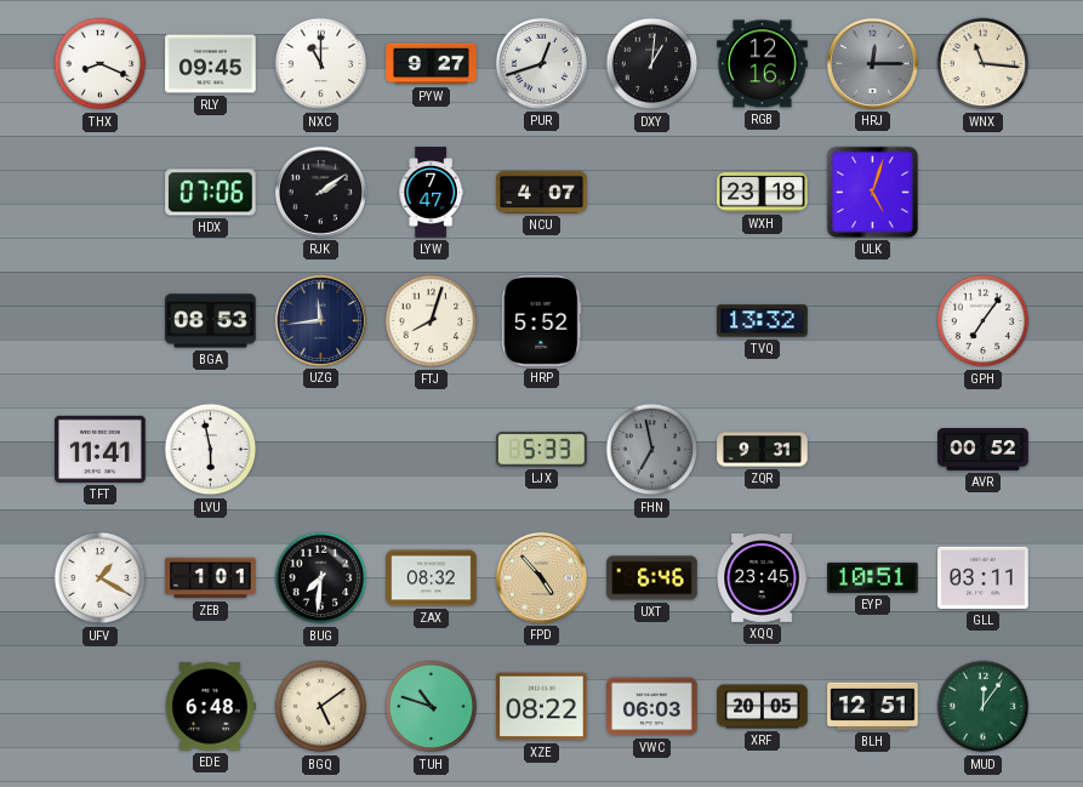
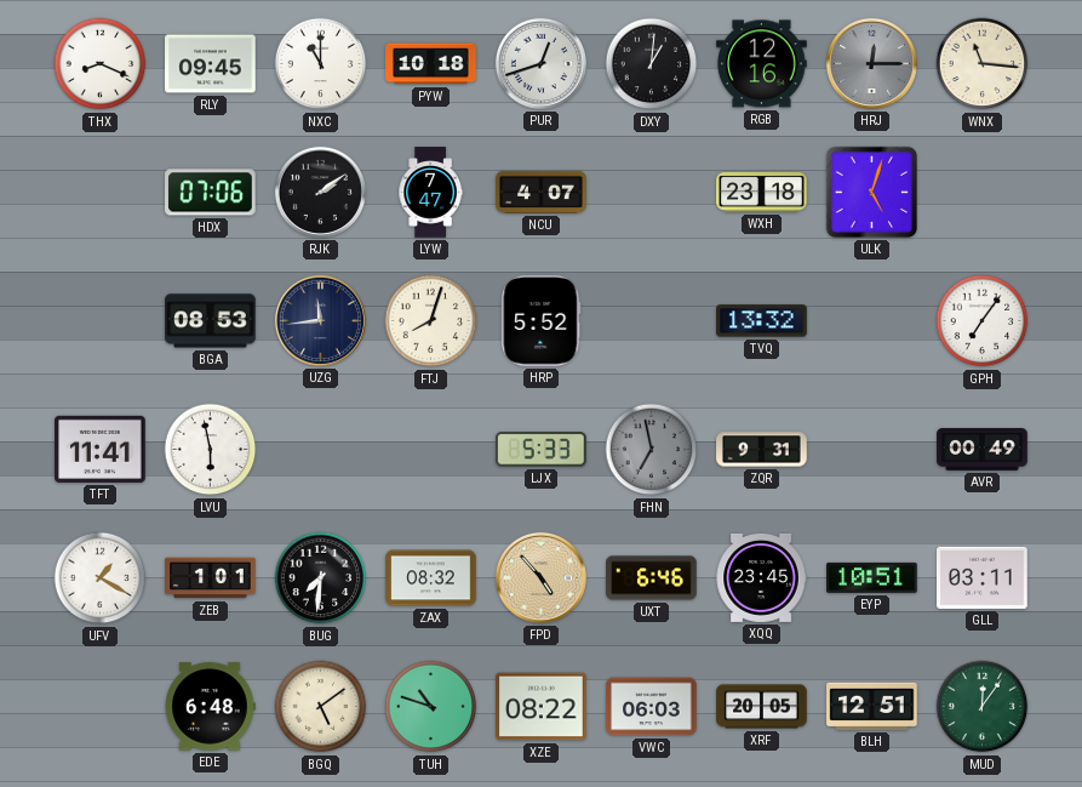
PYW: 9:27 -> 10:18
AVR: 00:52 -> 00:49
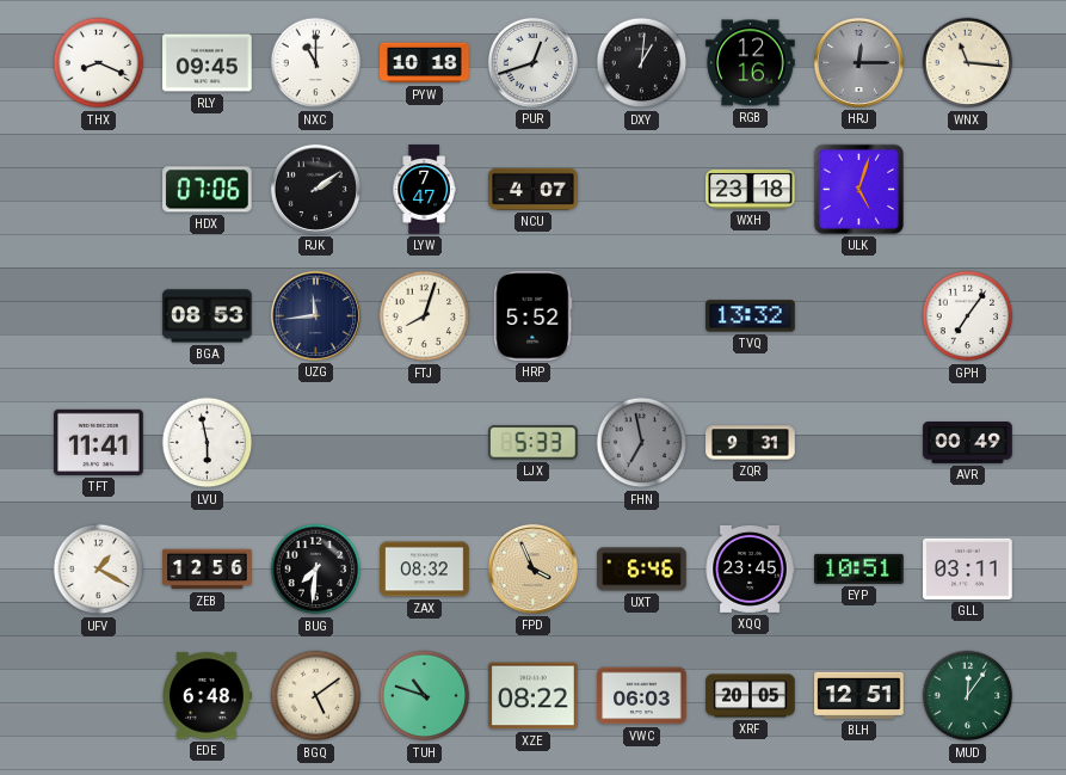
ZEB: 1:01 -> 12:56
FPD: 4:53 -> 3:56
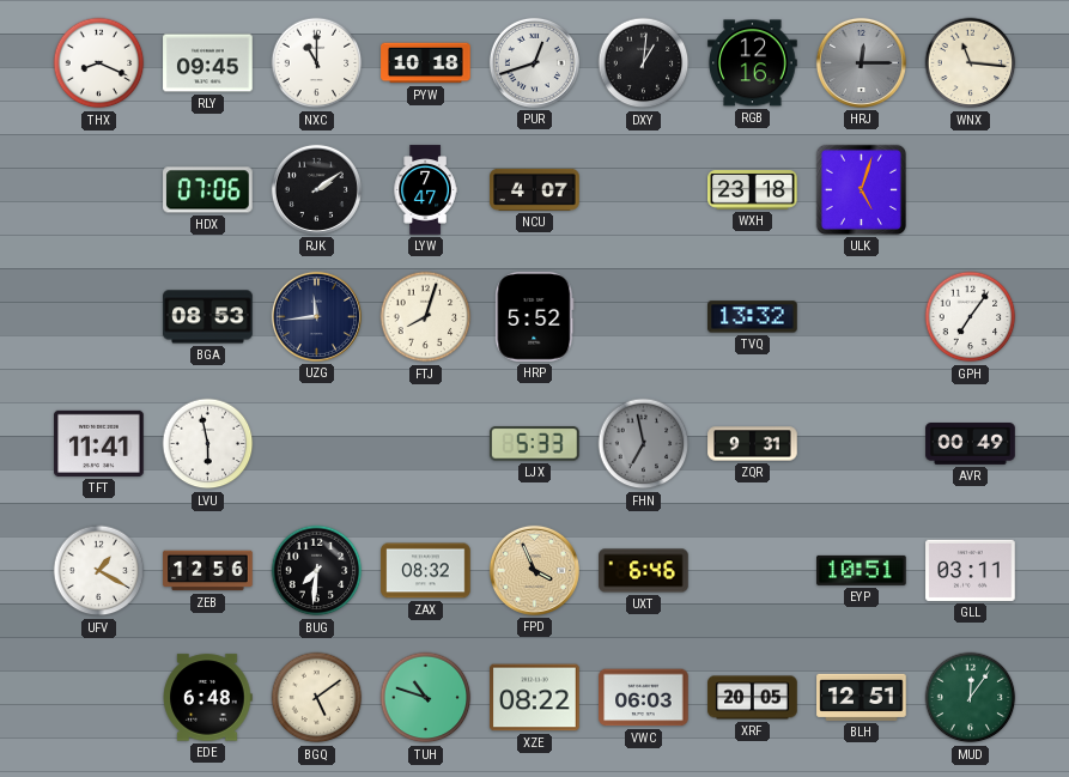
XQQ: 23:45 -> none
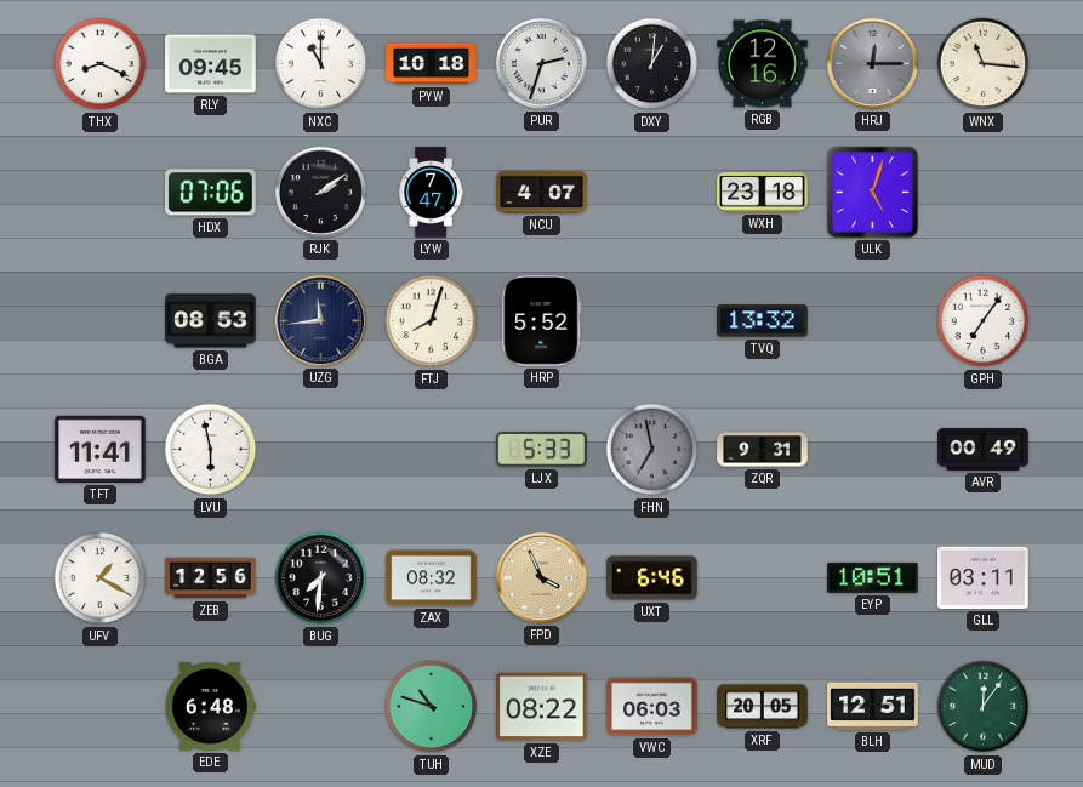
PUR: 12:42 -> 2:33
BGQ: 5:09 -> none
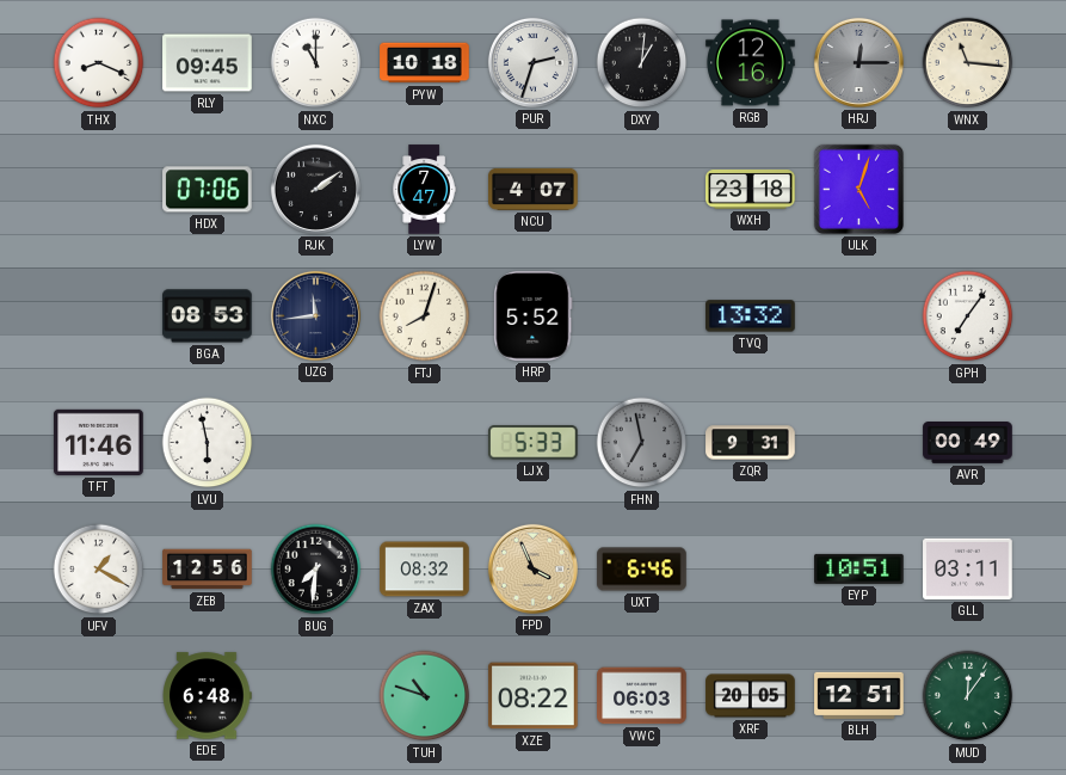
TFT: 11:41 -> 11:46
